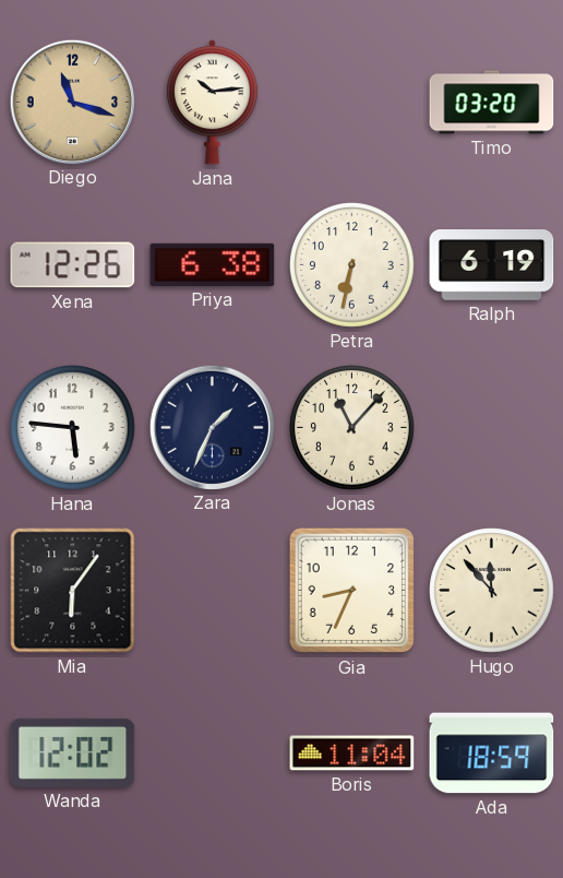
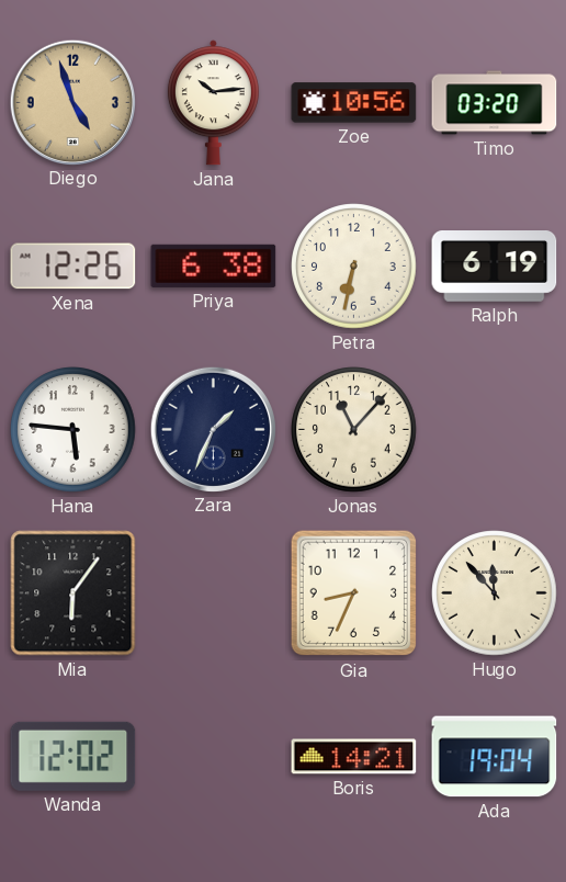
Diego: 11:18 -> 4:57
Zoe: none -> 10:56
Boris: 11:04 -> 14:21
Ada: 18:59 -> 19:04
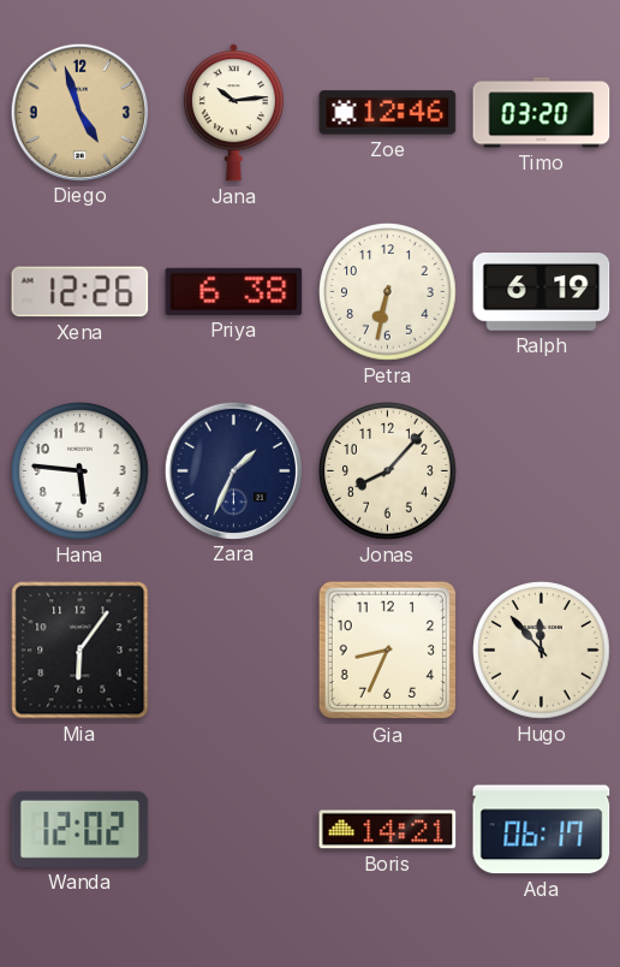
Zoe: 10:56 -> 12:46
Jonas: 11:07 -> 8:07
Ada: 19:04 -> 06:17
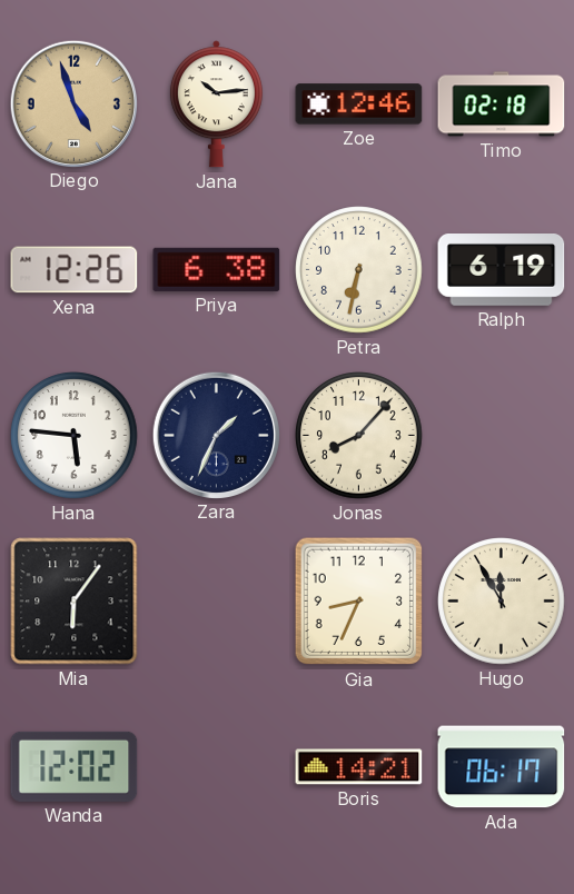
Timo: 03:20 -> 02:18
Hugo: 11:53 -> 11:55
